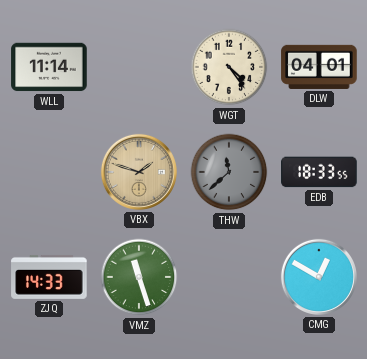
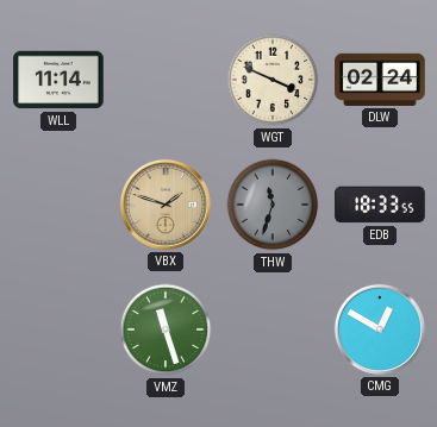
WGT: 4:24 -> 3:49
DLW: 04:01 -> 02:24
THW: 11:38 -> 11:33
ZJQ: 14:33 -> none
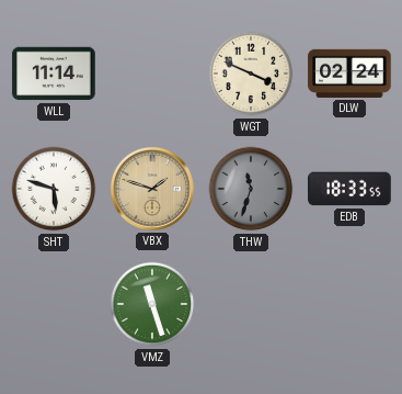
SHT: none -> 5:48
CMG: 12:50 -> none
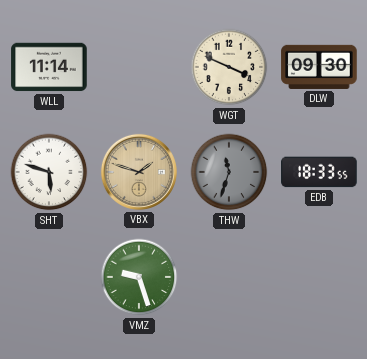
DLW: 02:24 -> 09:30
VMZ: 11:27 -> 9:27
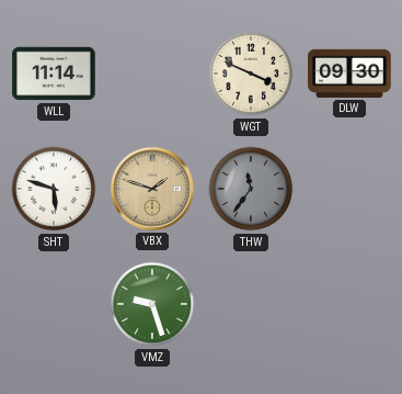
THW: 11:33 -> 11:36
EDB: 18:33 -> none
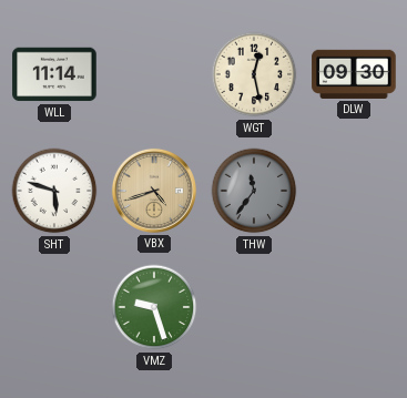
WGT: 3:49 -> 12:28
VBX: 1:48 -> 4:42
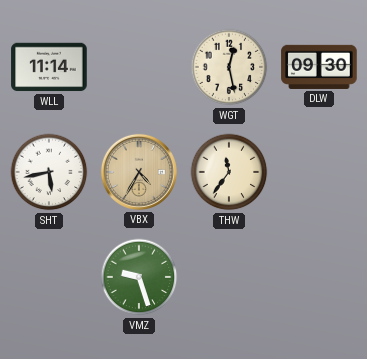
SHT: 5:48 -> 5:43
VBX: 4:42 -> 4:35
THW dial: grey -> cream
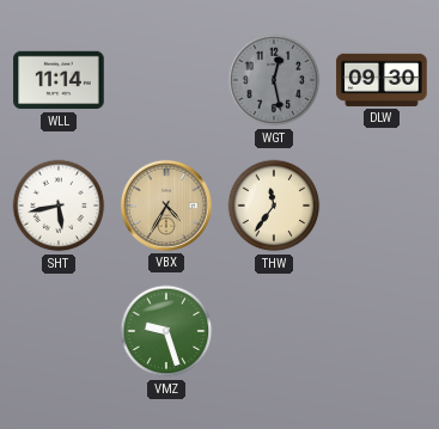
WGT dial: cream -> grey
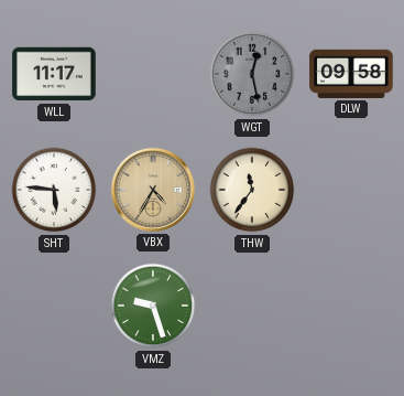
WLL: 11:14 -> 11:17
DLW: 09:30 -> 09:58
SHT: 5:43 -> 5:46
